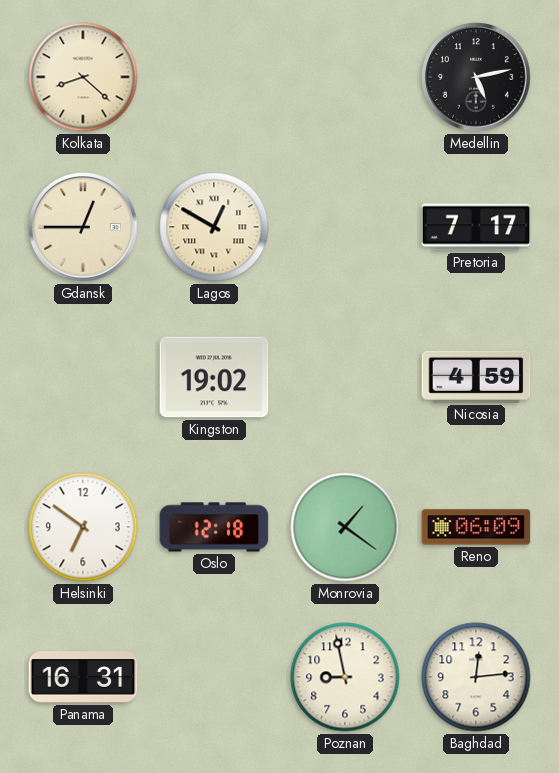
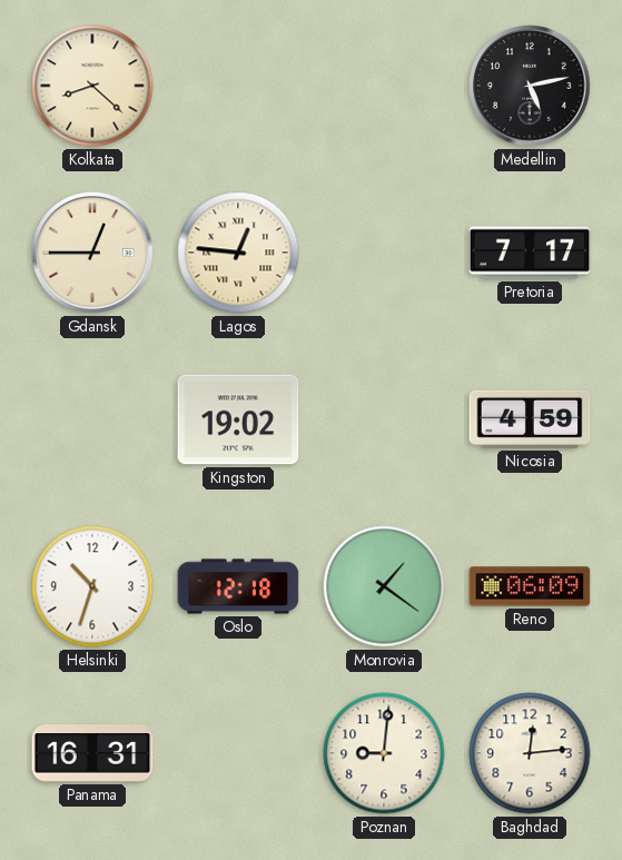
Lagos: 12:50 -> 12:46
Helsinki: 6:51 -> 10:33
Poznan: 8:58 -> 9:01
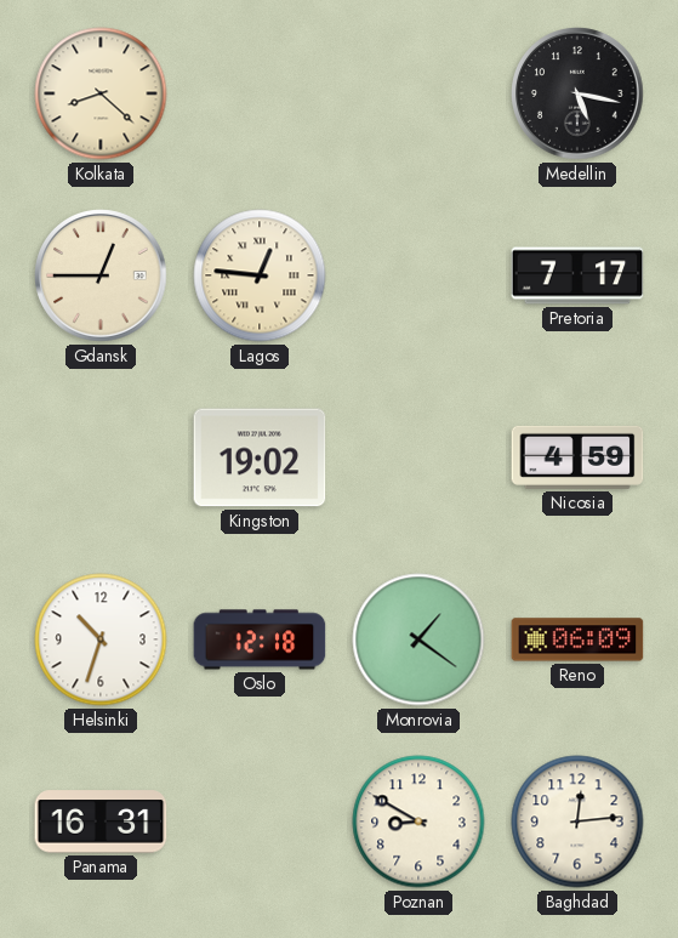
Medellin: 5:13 -> 5:17
Poznan: 9:01 -> 8:50
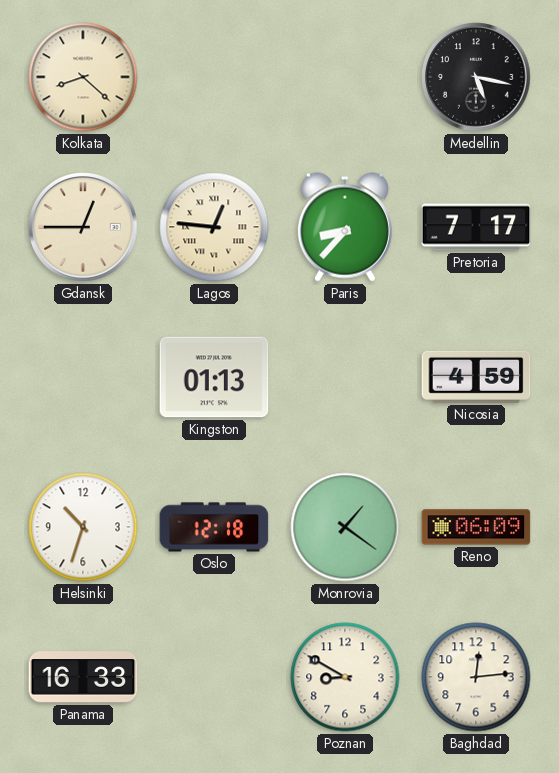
Paris: none -> 8:37
Kingston: 19:02 -> 01:13
Panama: 16:31 -> 16:33
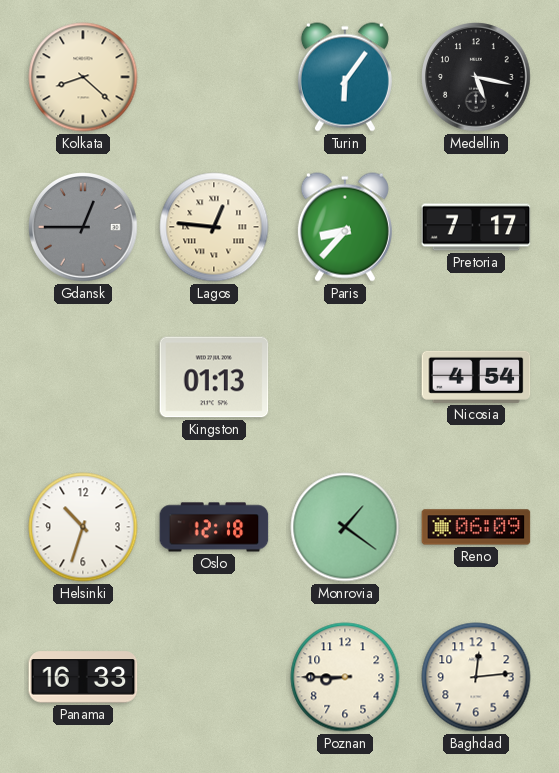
Turin: none -> 6:06
Gdansk dial: cream -> grey
Nicosia: 4:59 -> 4:54
Poznan: 8:50 -> 8:45
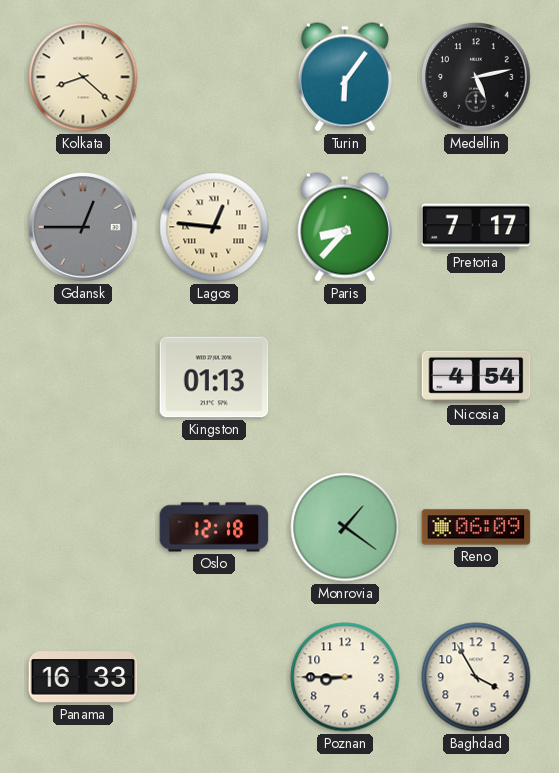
Medellin: 5:17 -> 5:13
Helsinki: 10:33 -> none
Baghdad: 12:14 -> 3:55
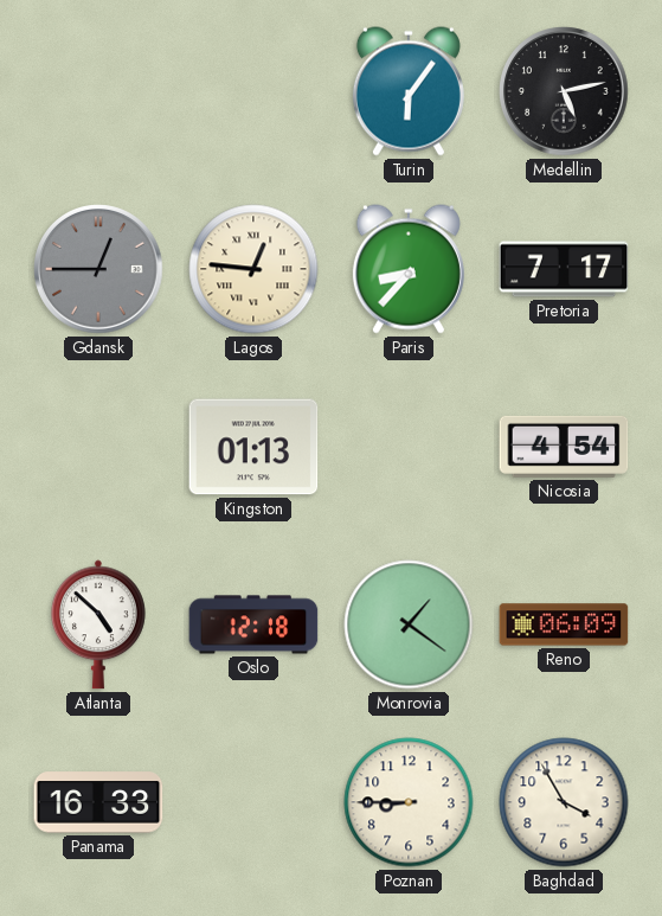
Kolkata: 8:22 -> none
Atlanta: none -> 4:52
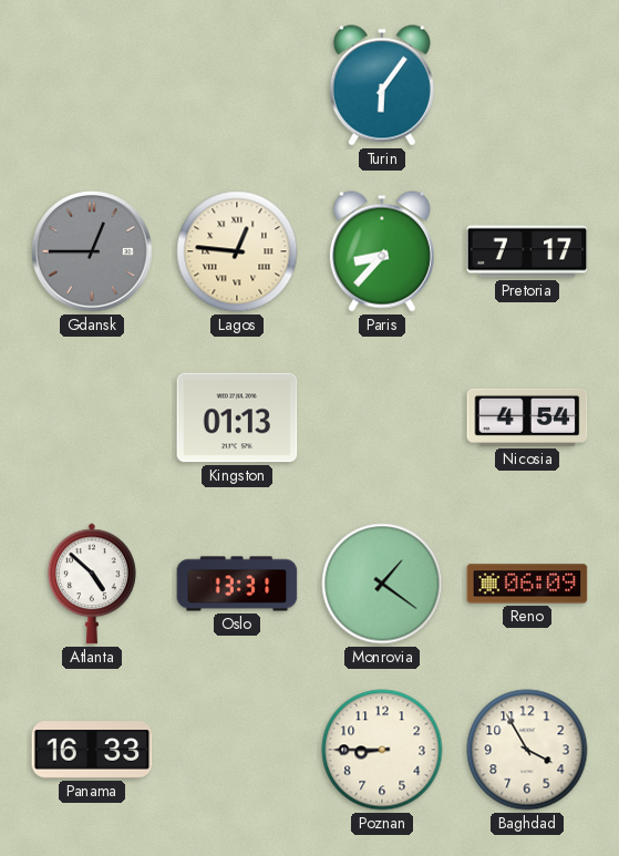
Medellin: 5:13 -> none
Oslo: 12:18 -> 13:31
